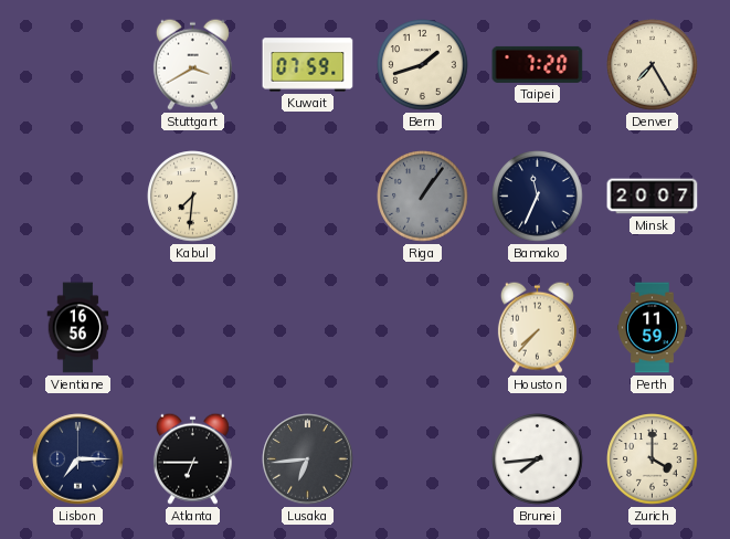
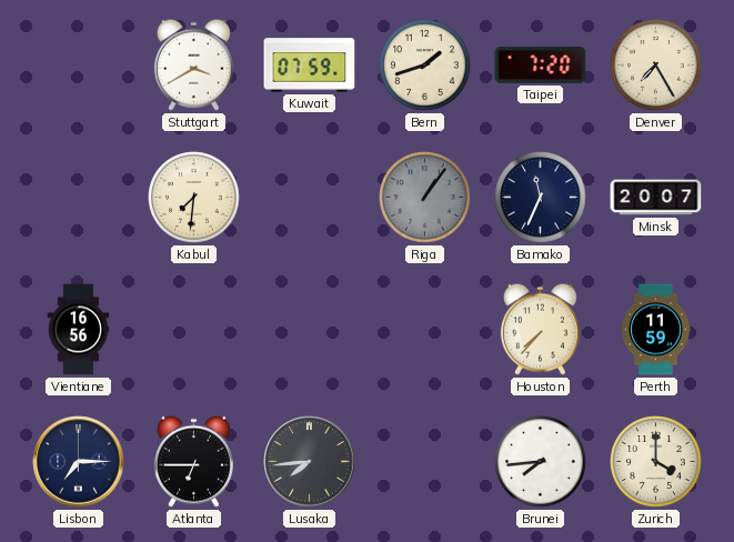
Lusaka: 6:44 -> 7:44
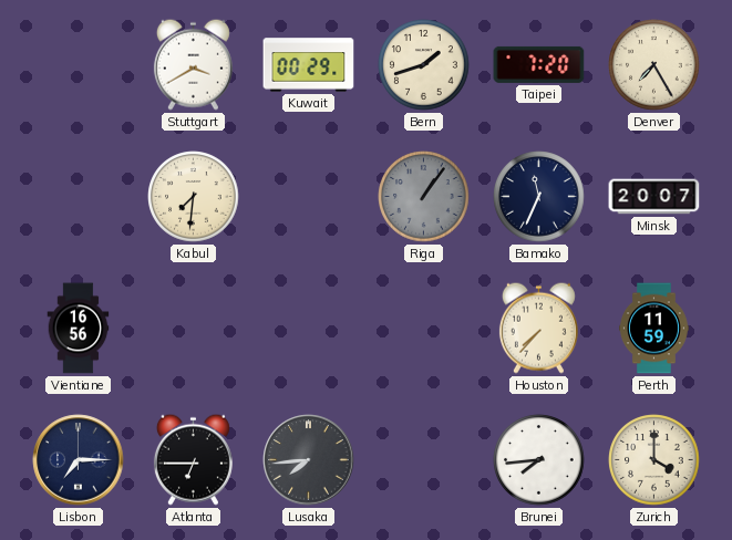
Kuwait: 07:59 -> 00:29
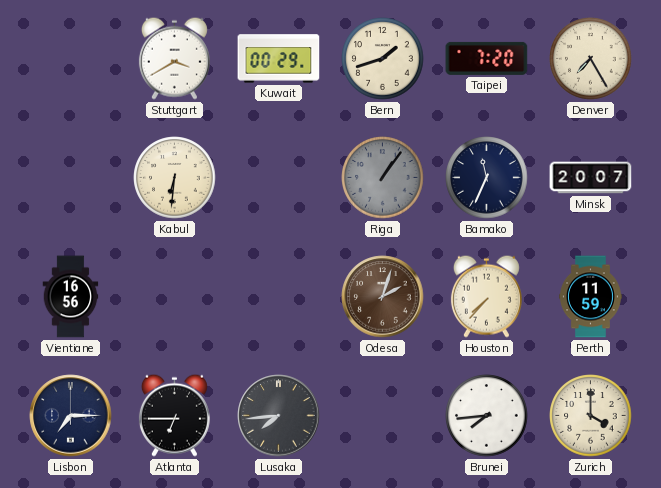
Kabul: 7:31 -> 6:31
Odesa: none -> 2:03
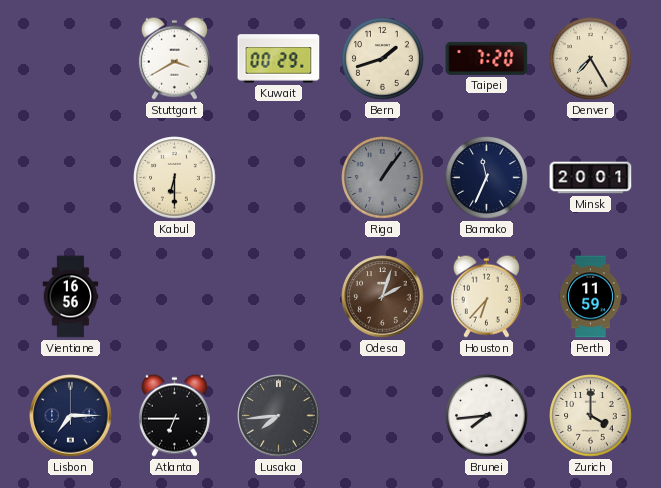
Kabul: 6:31 -> 6:30
Minsk: 20:07 -> 20:01
Houston: 7:37 -> 6:37
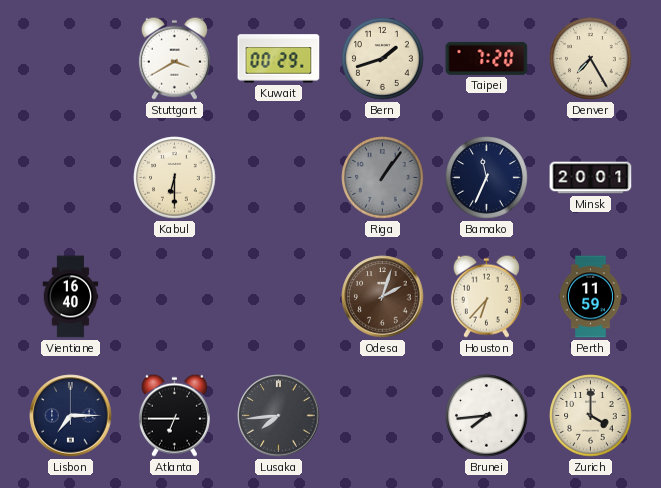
Vientiane: 16:56 -> 16:40
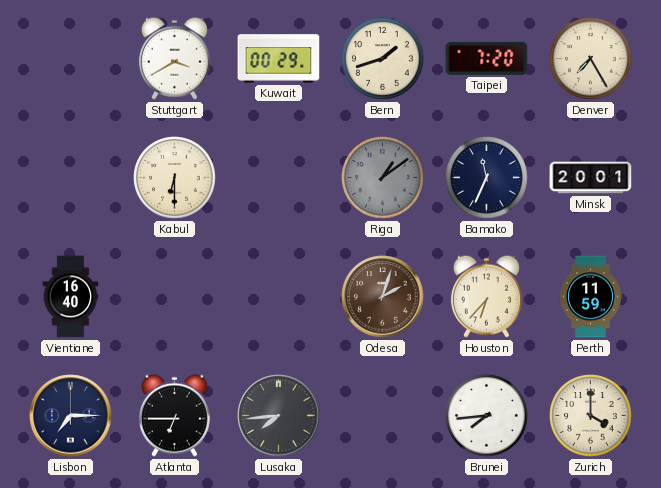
Riga: 1:06 -> 1:09
